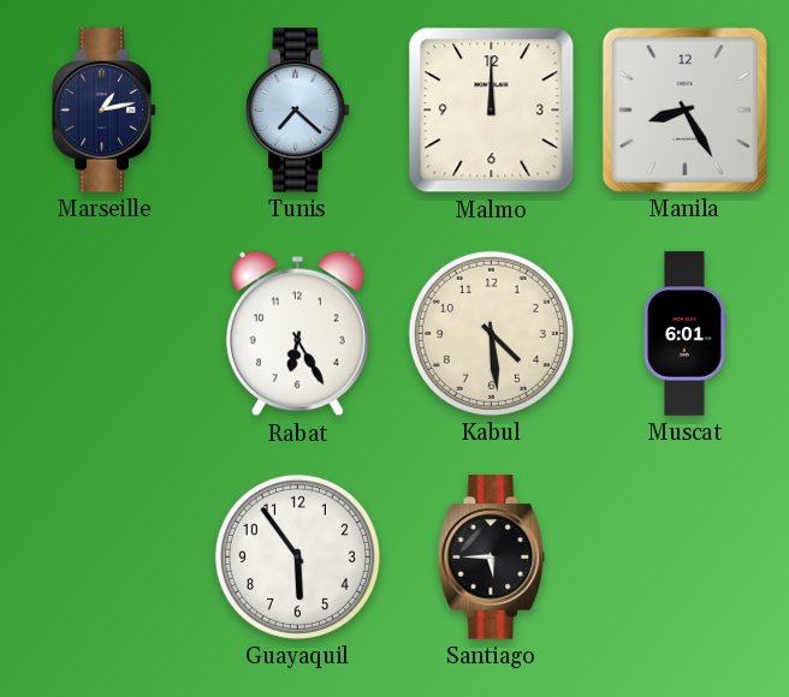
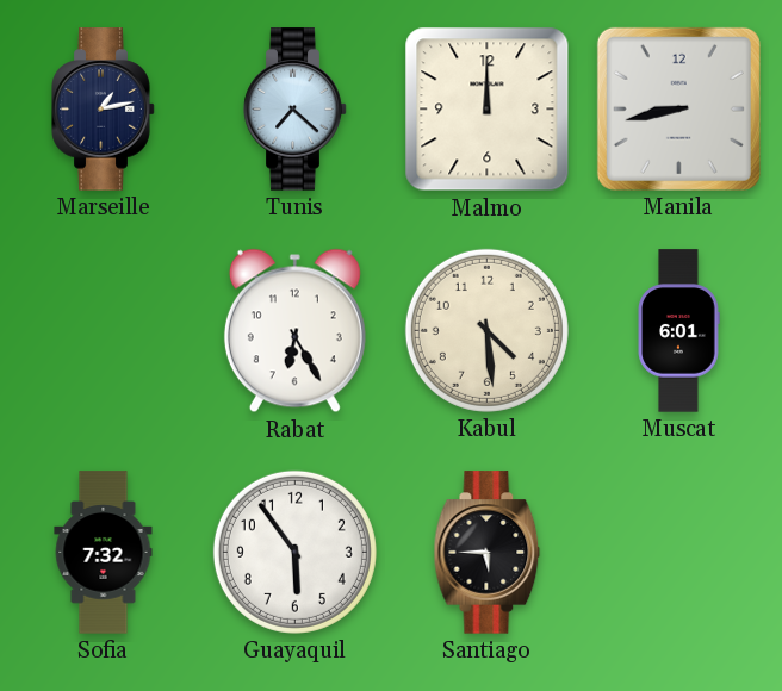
Manila: 8:25 -> 8:43
Sofia: none -> 7:32
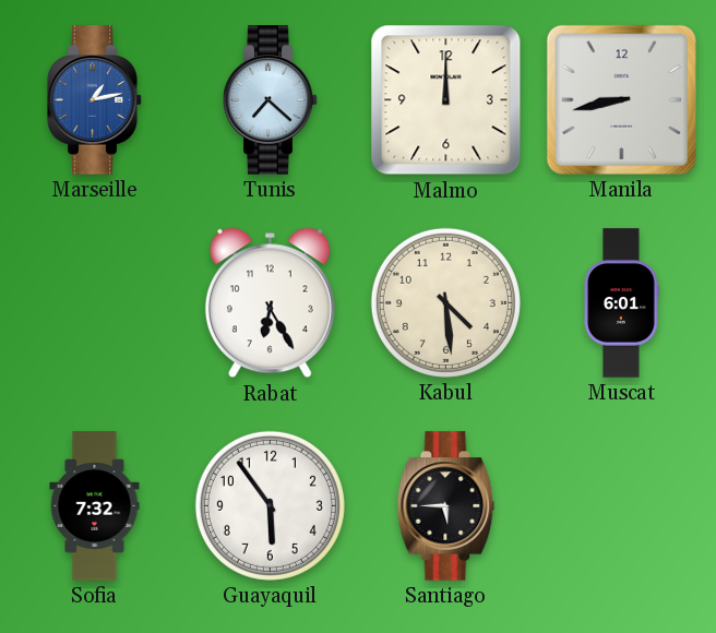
Marseille dial: navy -> blue
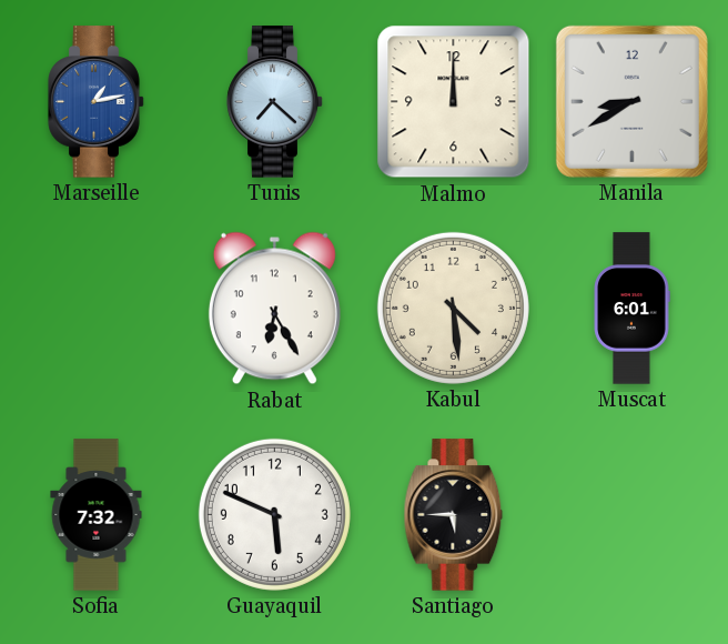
Manila: 8:43 -> 8:40
Guayaquil: 5:54 -> 5:49
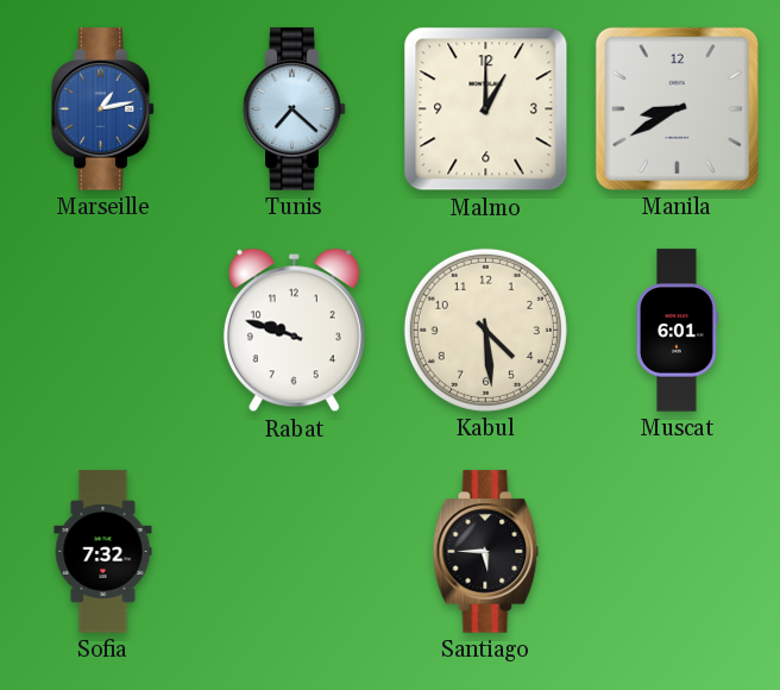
Malmo: 12:00 -> 1:00
Rabat: 6:25 -> 9:48
Guayaquil: 5:49 -> none
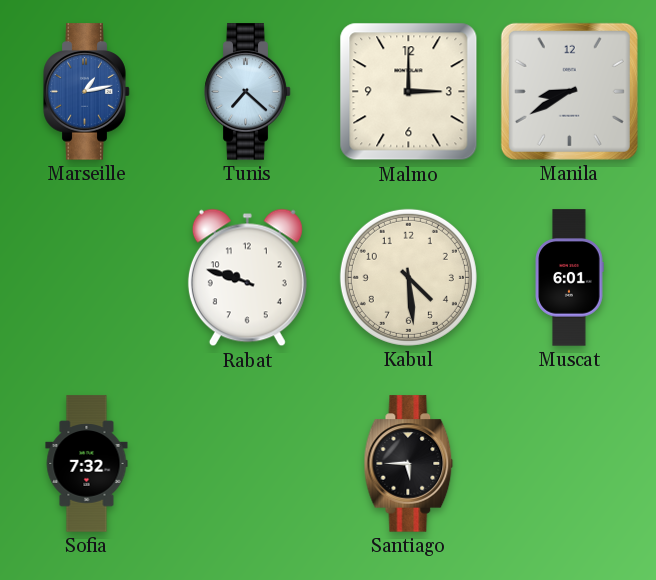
Malmo: 1:00 -> 3:00
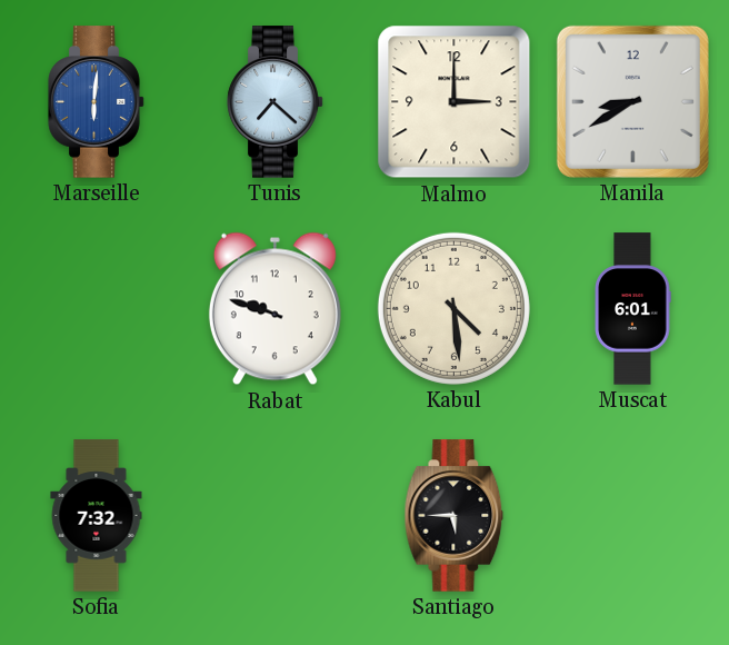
Marseille: 1:13 -> 6:01
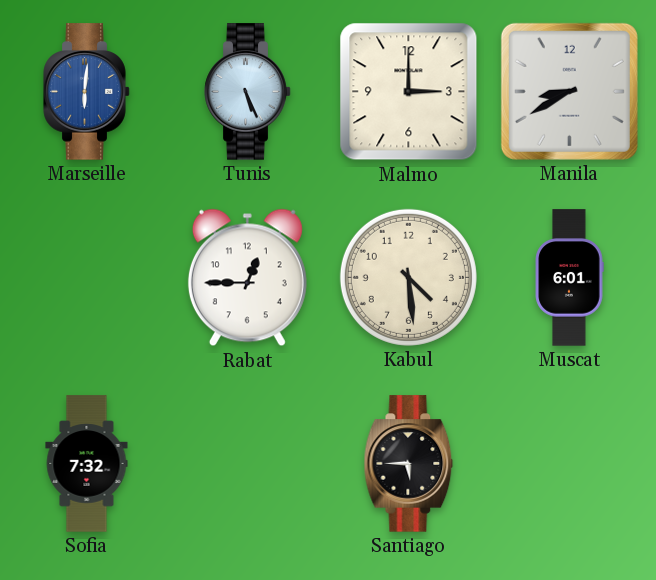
Tunis: 7:22 -> 5:26
Rabat: 9:48 -> 12:45
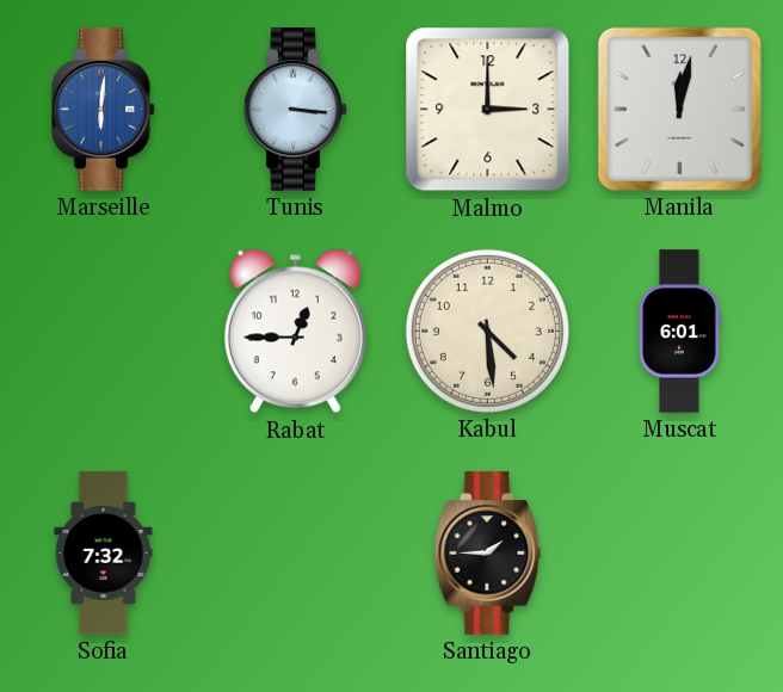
Tunis: 5:26 -> 3:16
Manila: 8:40 -> 12:02
Santiago: 5:45 -> 1:45
